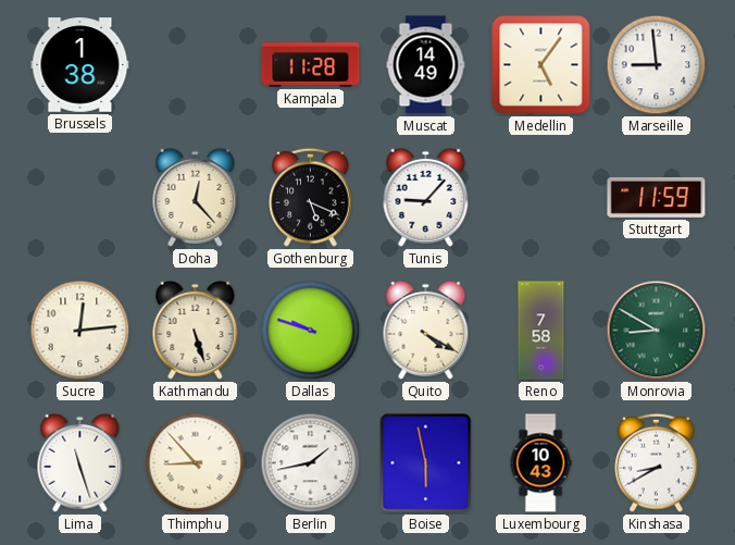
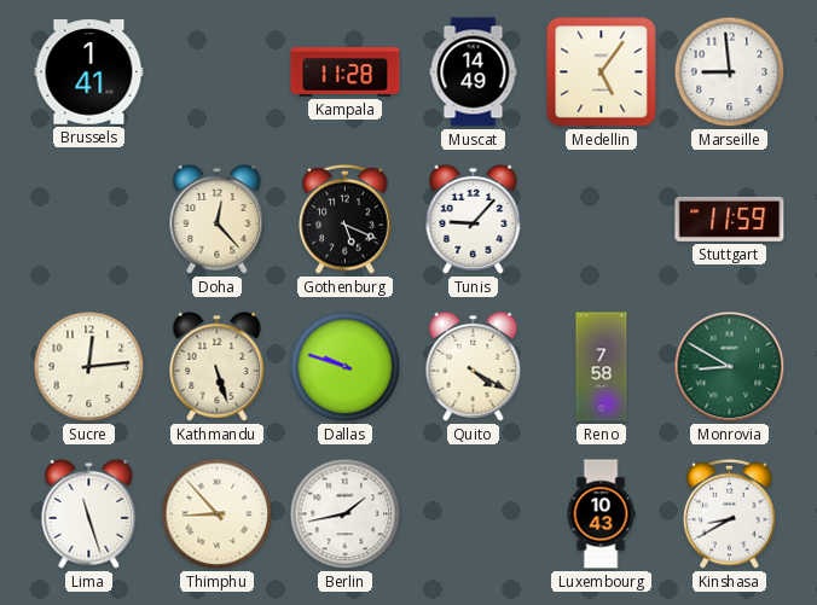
Brussels: 1:38 -> 1:41
Boise: 5:58 -> none
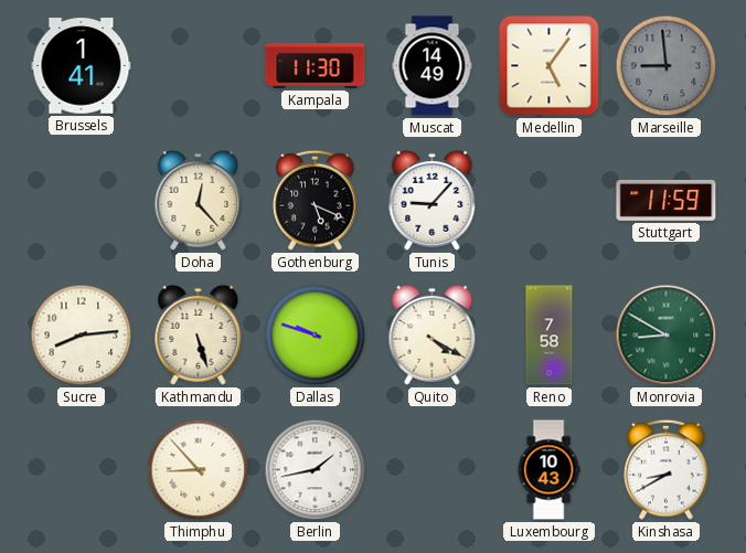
Kampala: 11:28 -> 11:30
Marseille dial: white -> grey
Sucre: 12:14 -> 8:14
Lima: 11:27 -> none
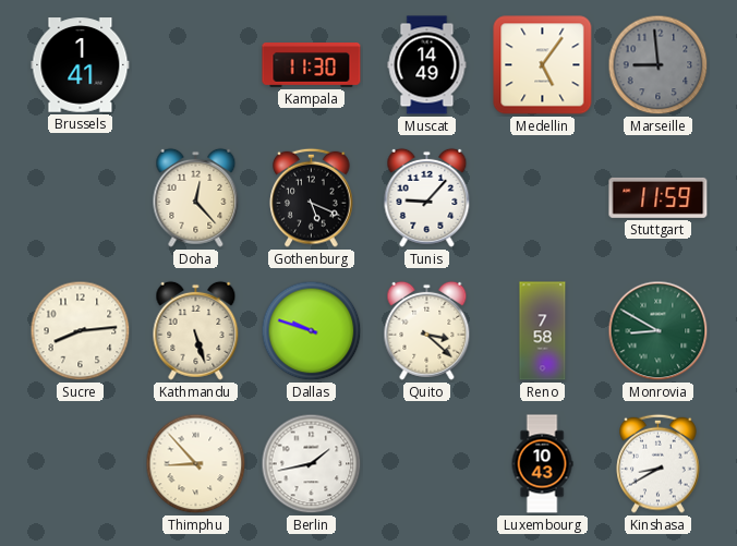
Quito: 4:20 -> 3:22
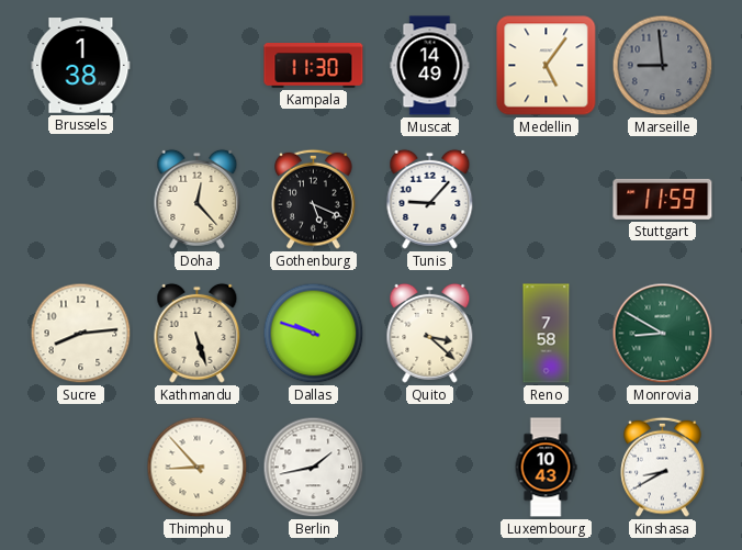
Brussels: 1:41 -> 1:38
